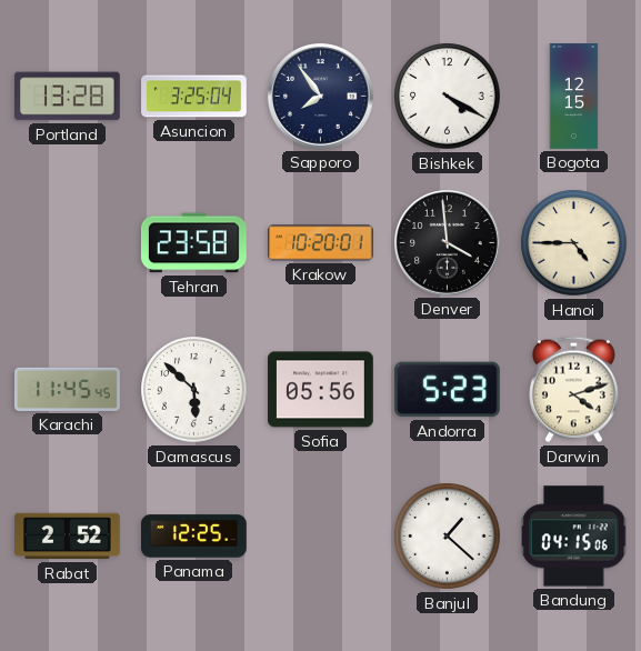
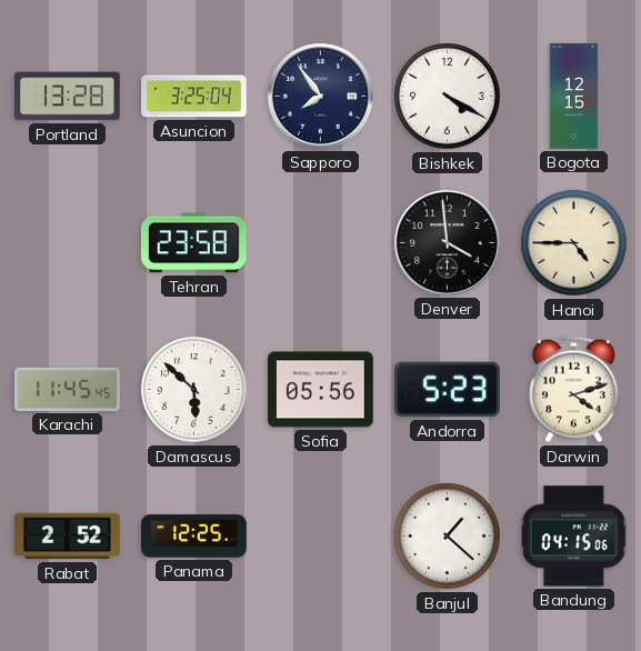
Krakow: 10:20 -> none
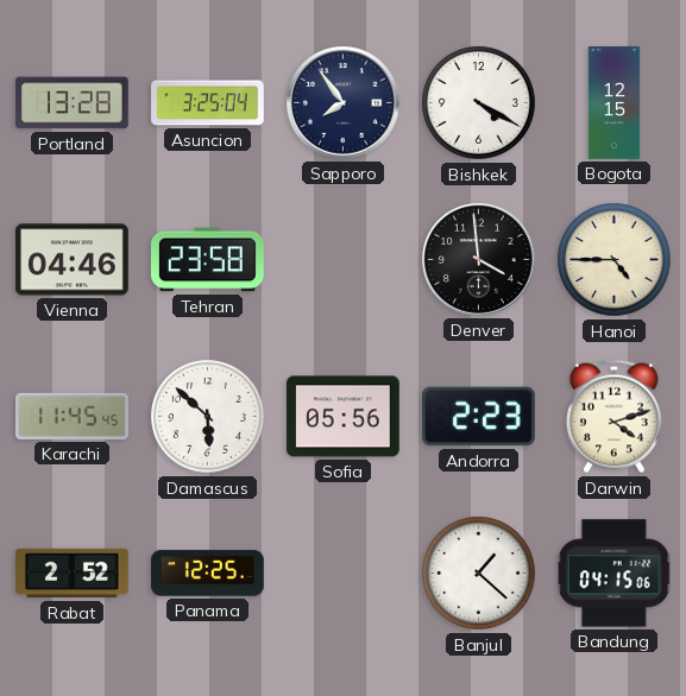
Vienna: none -> 04:46
Andorra: 5:23 -> 2:23
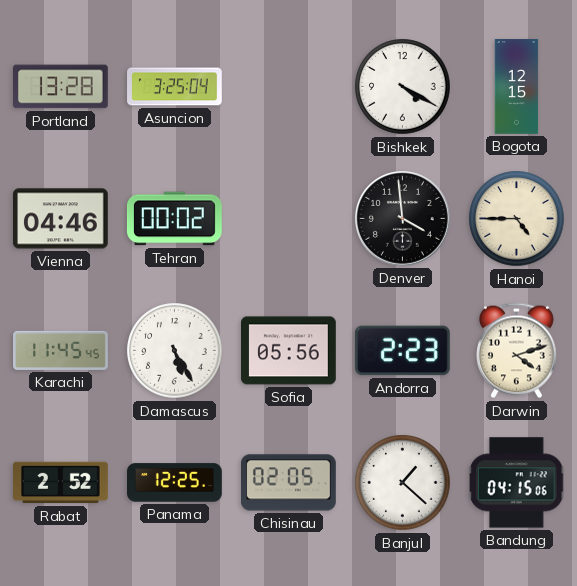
Sapporo: 7:54 -> none
Tehran: 23:58 -> 00:02
Damascus: 5:52 -> 5:25
Chisinau: none -> 02:05
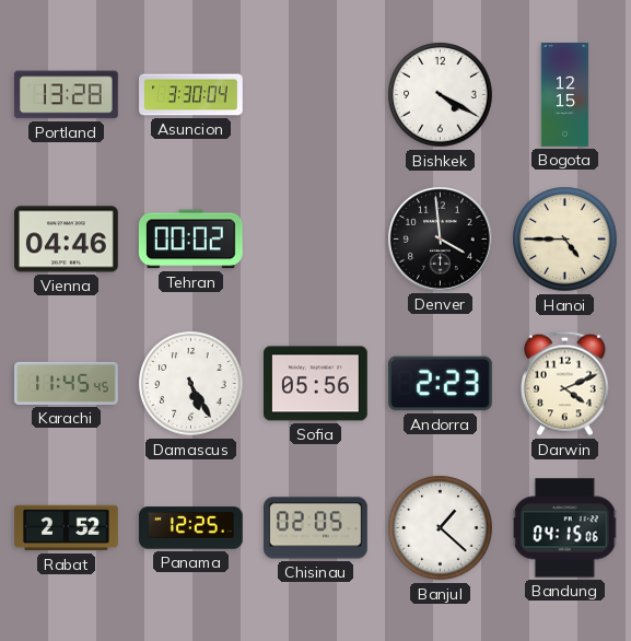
Asuncion: 3:25 -> 3:30
Darwin: 4:12 -> 4:11
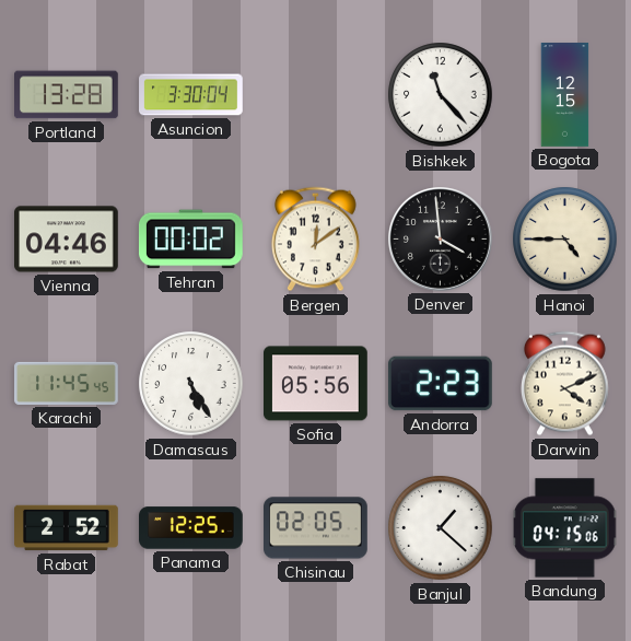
Bishkek: 4:20 -> 11:23
Bergen: none -> 12:09
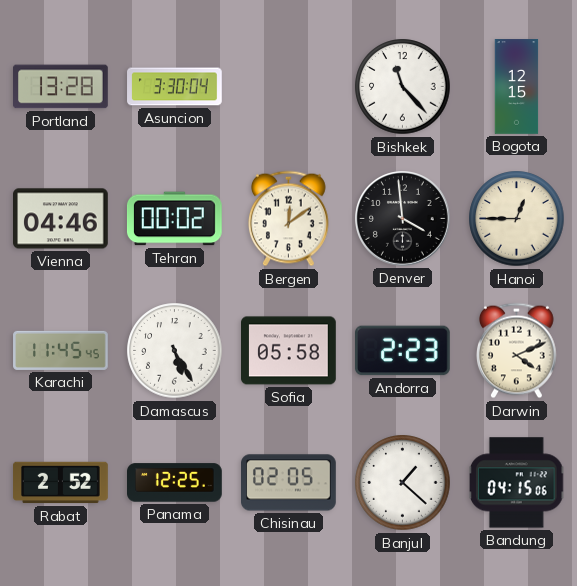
Hanoi: 4:45 -> 12:45
Sofia: 05:56 -> 05:58
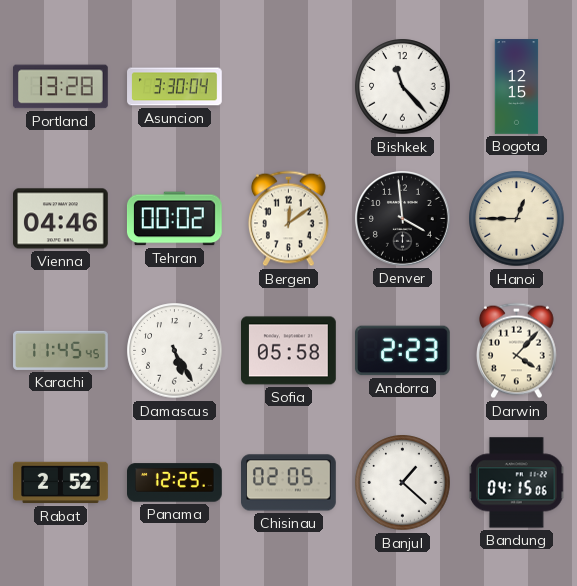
Darwin: 4:11 -> 4:07
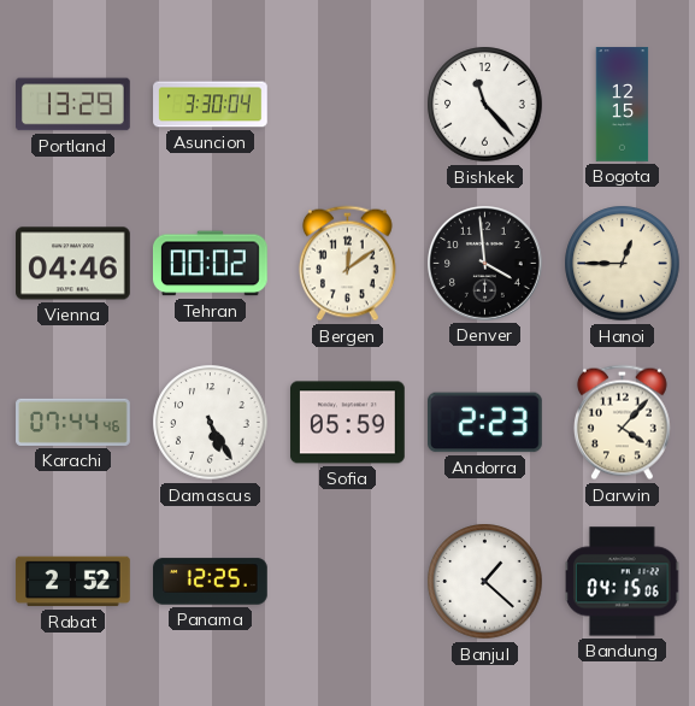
Portland: 13:28 -> 13:29
Karachi: 11:45 -> 07:44
Sofia: 05:58 -> 05:59
Chisinau: 02:05 -> none
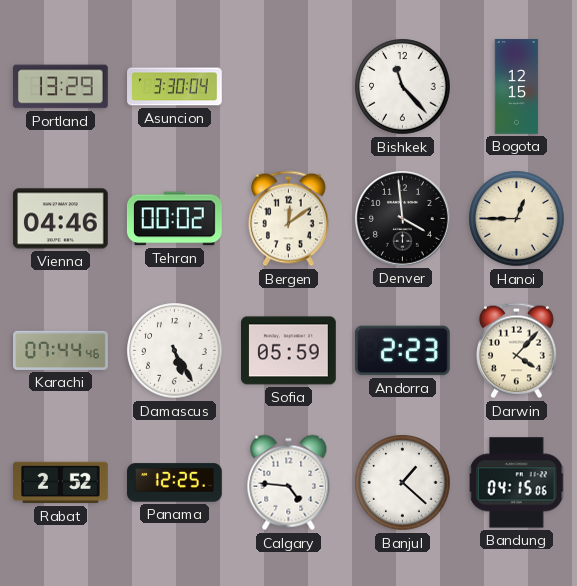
Calgary: none -> 4:46
